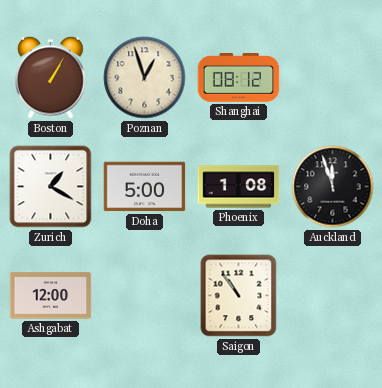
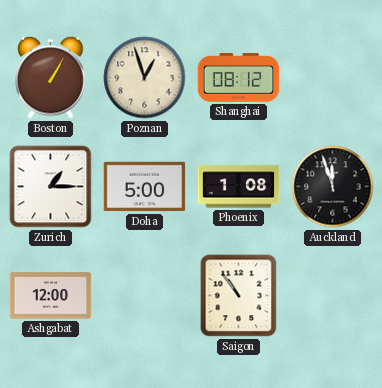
Zurich: 1:20 -> 1:15
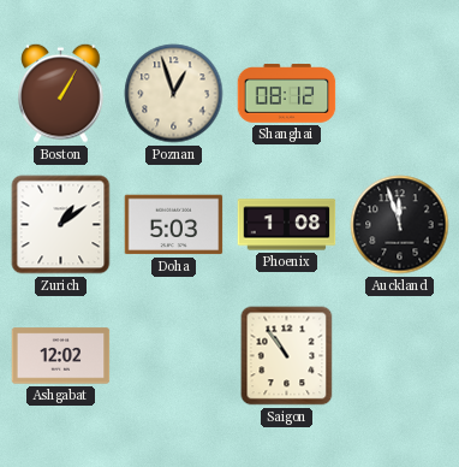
Zurich: 1:15 -> 1:09
Doha: 5:00 -> 5:03
Ashgabat: 12:00 -> 12:02
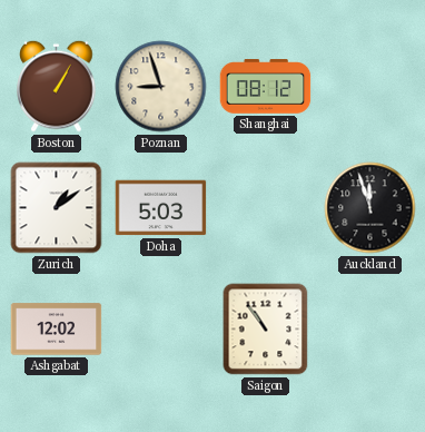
Poznan: 12:57 -> 8:57
Phoenix: 1:08 -> none
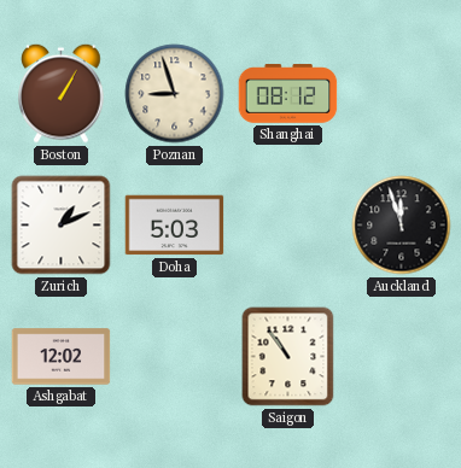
Zurich: 1:09 -> 1:11
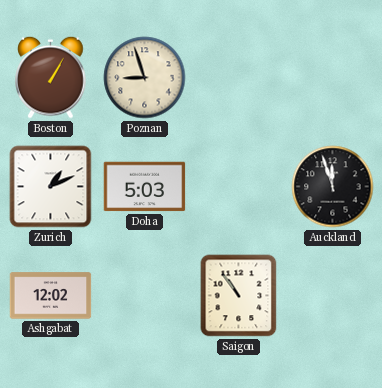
Shanghai: 08:12 -> none
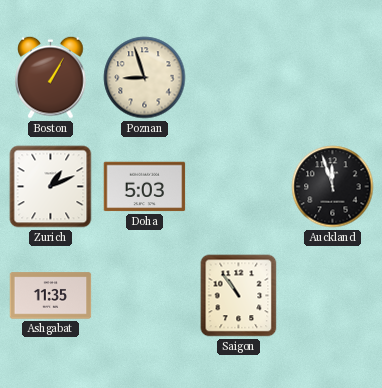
Ashgabat: 12:02 -> 11:35
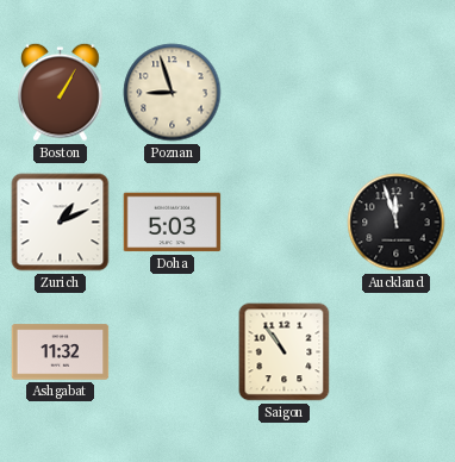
Ashgabat: 11:35 -> 11:32
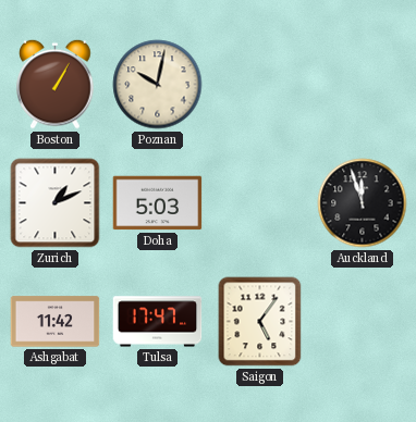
Poznan: 8:57 -> 10:02
Ashgabat: 11:32 -> 11:42
Tulsa: none -> 17:47
Saigon: 10:54 -> 5:06
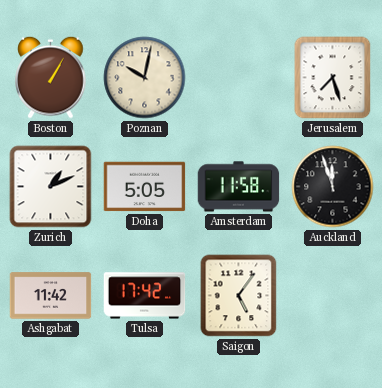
Jerusalem: none -> 7:27
Doha: 5:03 -> 5:05
Amsterdam: none -> 11:58
Tulsa: 17:47 -> 17:42
